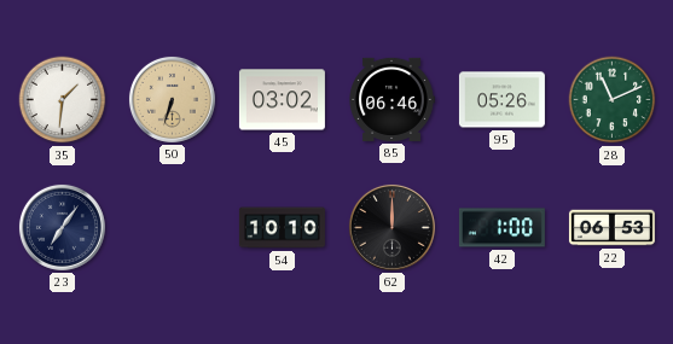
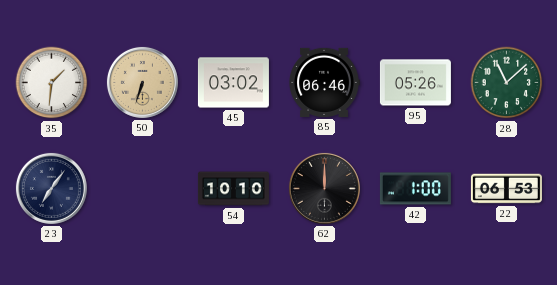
28: 11:11 -> 11:08
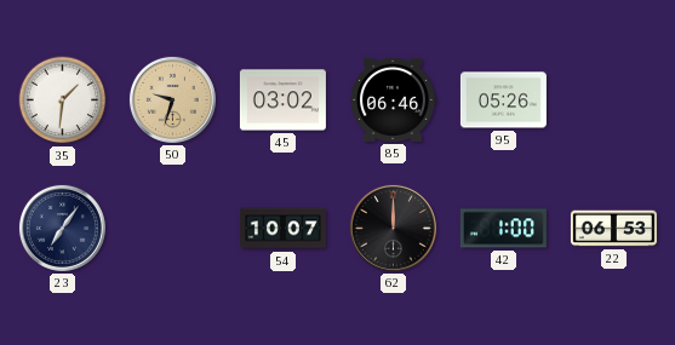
50: 6:33 -> 9:33
28: 11:08 -> none
54: 10:10 -> 10:07
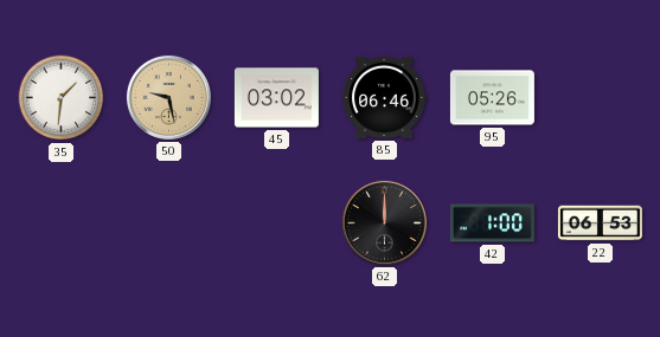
50: 9:33 -> 9:28
23: 7:06 -> none
54: 10:07 -> none
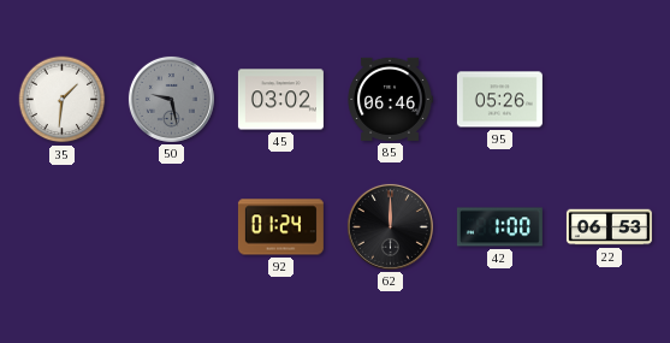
50 dial: champagne -> grey
92: none -> 01:24
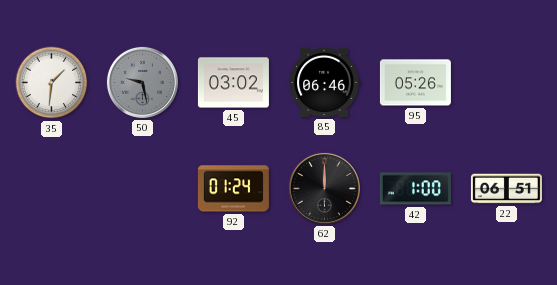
22: 06:53 -> 06:51
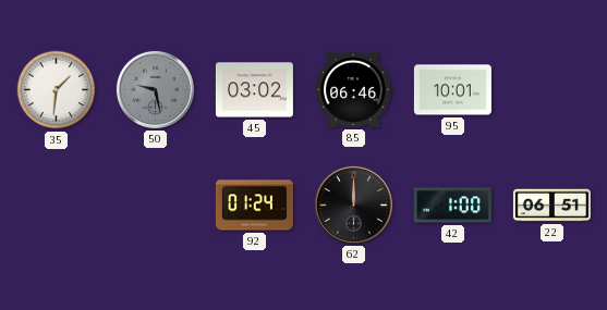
95: 05:26 -> 10:01
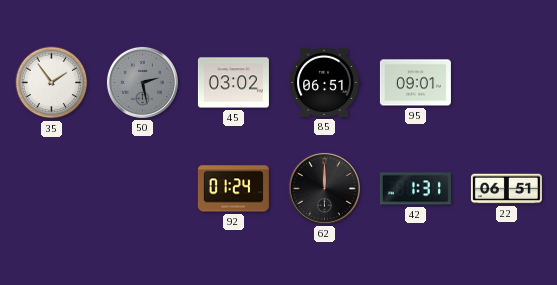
35: 1:31 -> 1:54
50: 9:28 -> 2:28
85: 06:46 -> 06:51
95: 10:01 -> 09:01
42: 1:00 -> 1:31
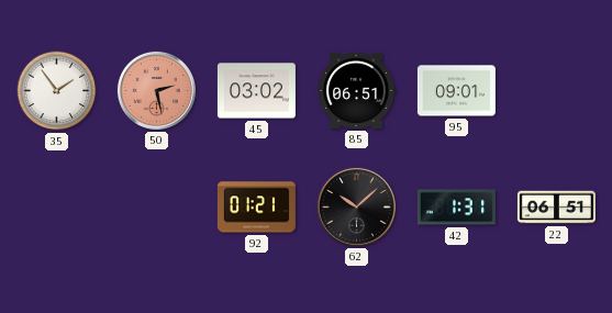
50 dial: grey -> salmon
92: 01:24 -> 01:21
62: 12:00 -> 10:08
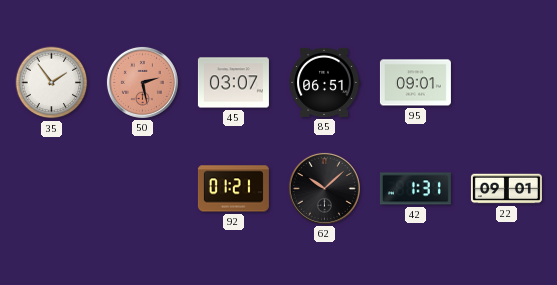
45: 03:02 -> 03:07
22: 06:51 -> 09:01
